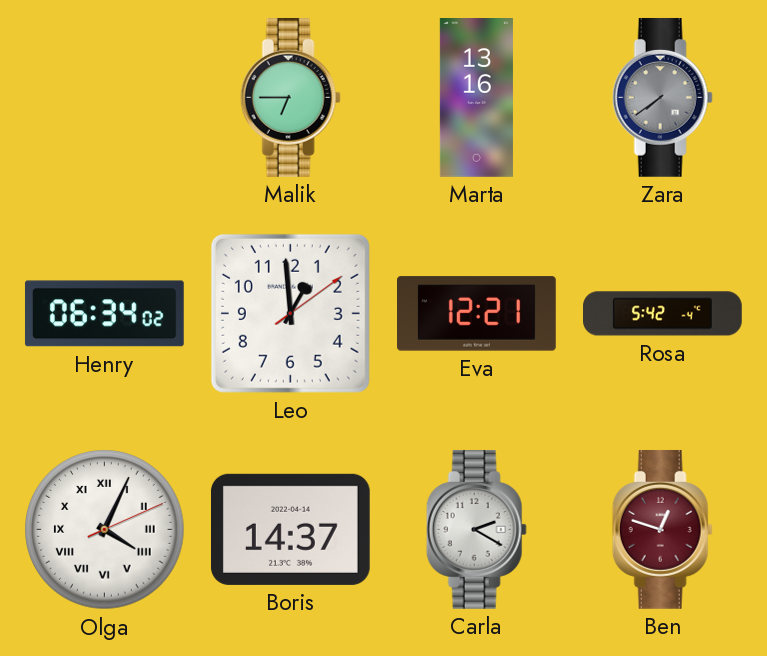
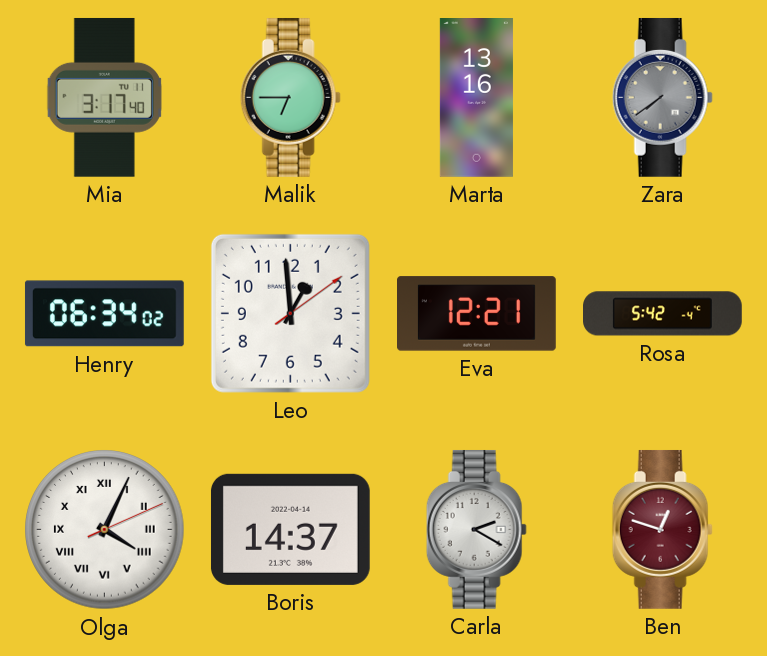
Mia: none -> 3:17
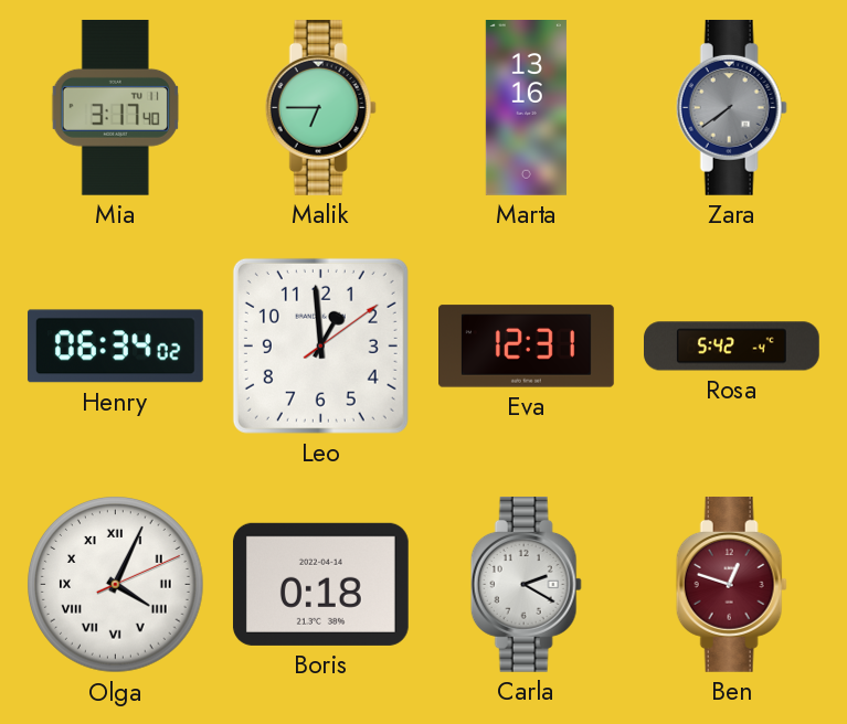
Eva: 12:21 -> 12:31
Boris: 14:37 -> 0:18
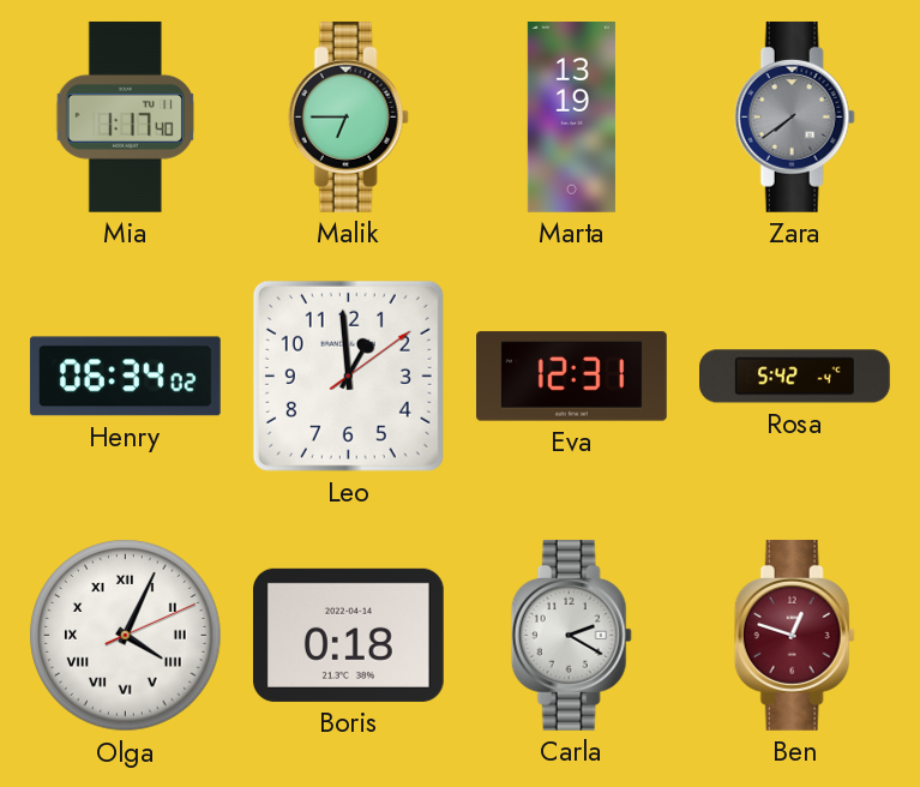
Mia: 3:17 -> 1:17
Marta: 13:16 -> 13:19
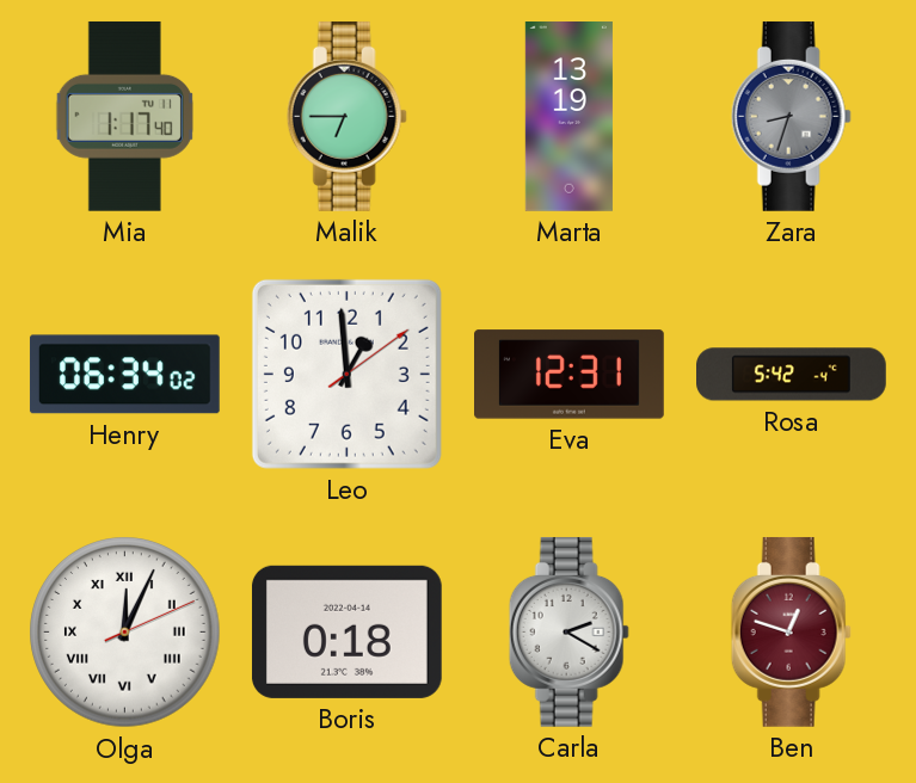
Zara: 7:39 -> 8:33
Olga: 4:04 -> 12:04
